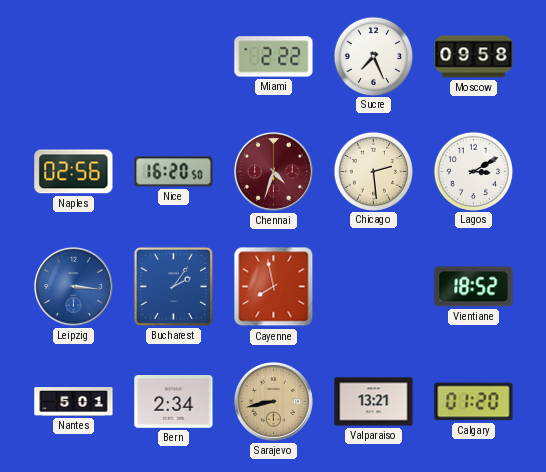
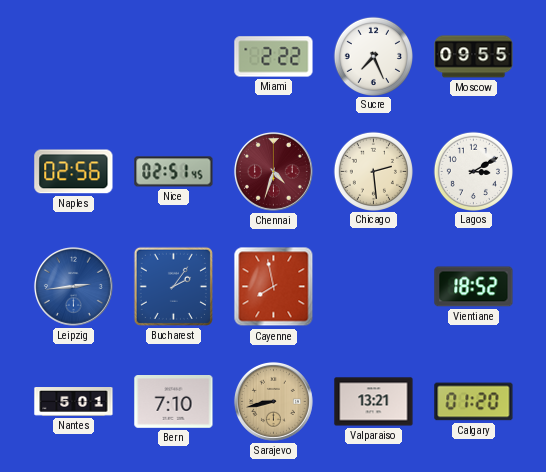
Moscow: 09:58 -> 09:55
Nice: 16:20 -> 02:51
Leipzig: 3:16 -> 2:44
Bern: 2:34 -> 7:10
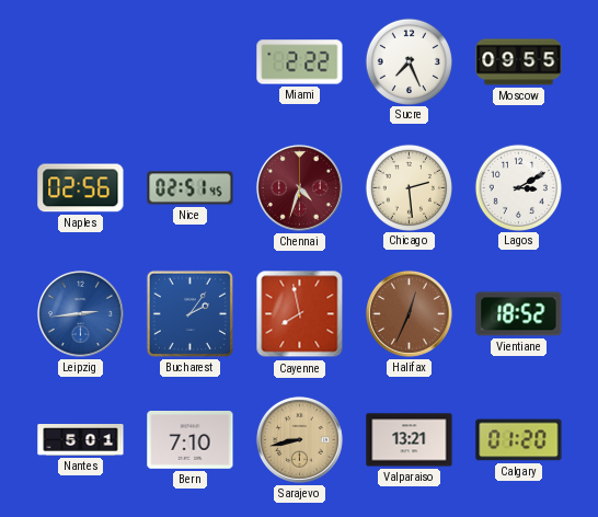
Halifax: none -> 12:34
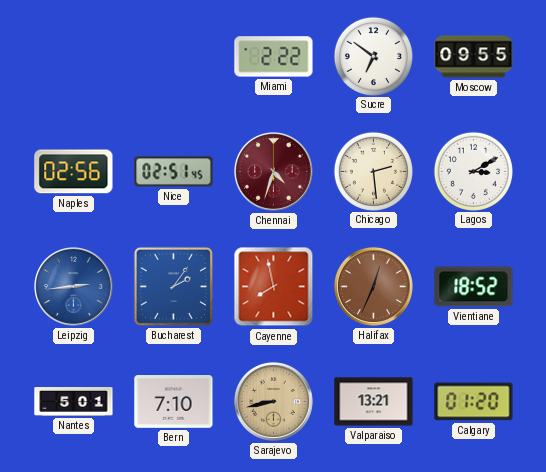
Sucre: 7:26 -> 6:51
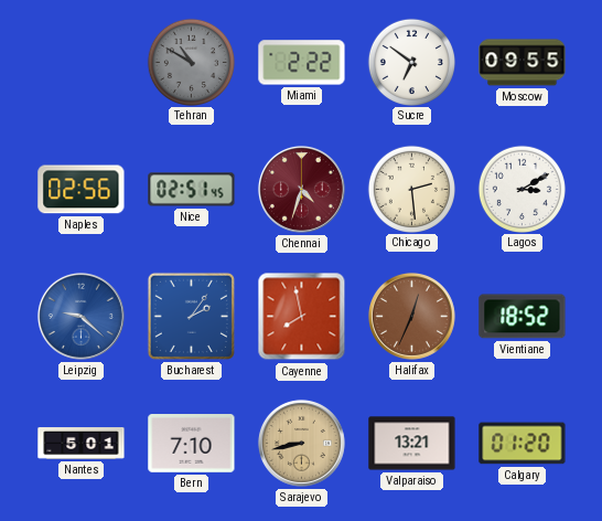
Tehran: none -> 10:50
Leipzig: 2:44 -> 9:22
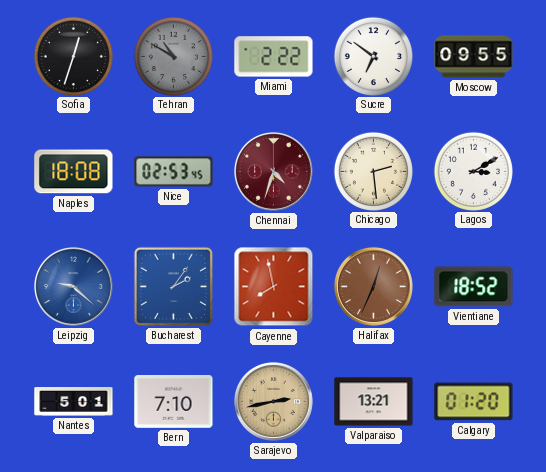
Sofia: none -> 12:33
Naples: 02:56 -> 18:08
Nice: 02:51 -> 02:53
Sarajevo: 8:43 -> 2:43
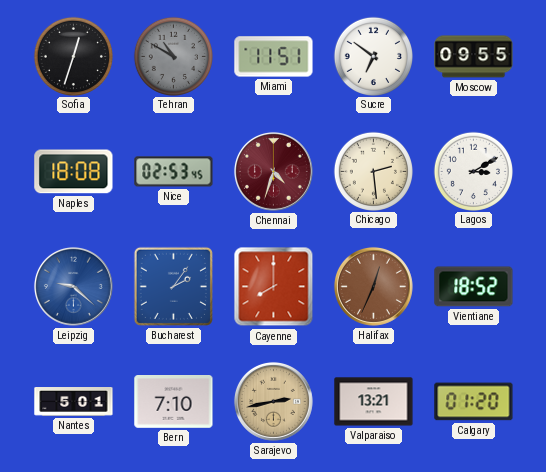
Miami: 2:22 -> 11:51
Cayenne: 7:58 -> 8:00
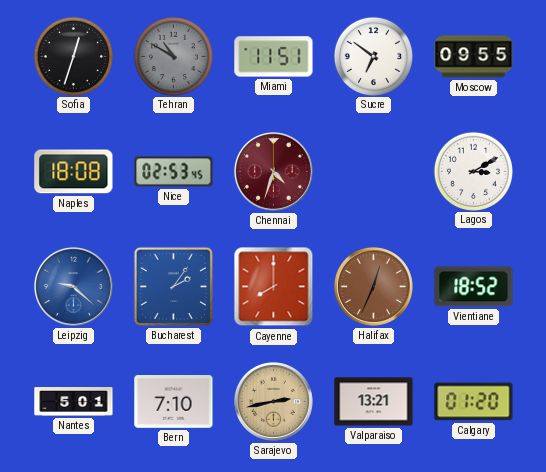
Chicago: 2:29 -> none
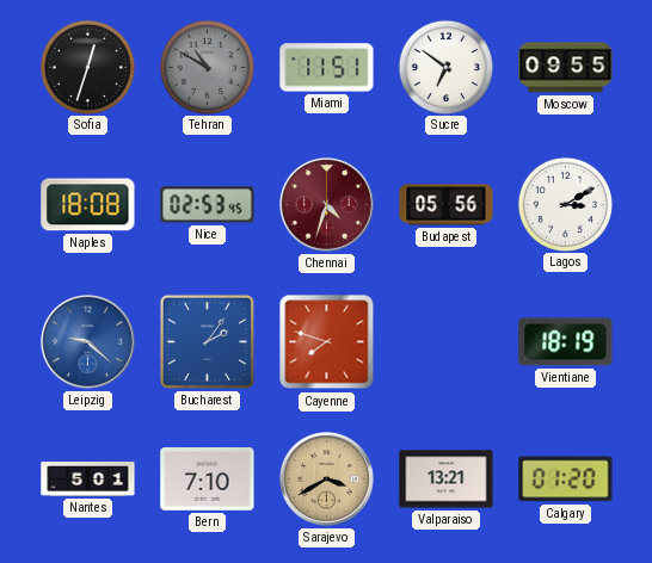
Budapest: none -> 05:56
Cayenne: 8:00 -> 7:48
Halifax: 12:34 -> none
Vientiane: 18:52 -> 18:19
Sarajevo: 2:43 -> 3:40
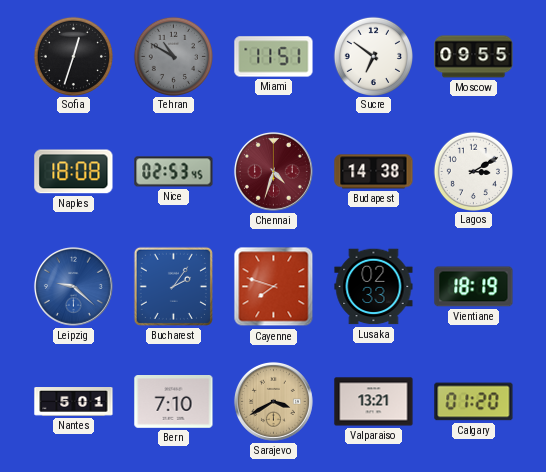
Budapest: 05:56 -> 14:38
Lusaka: none -> 02:33
